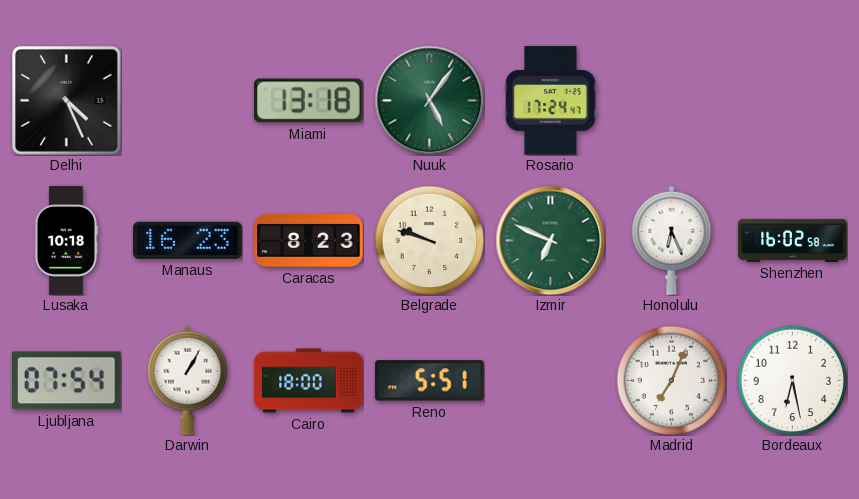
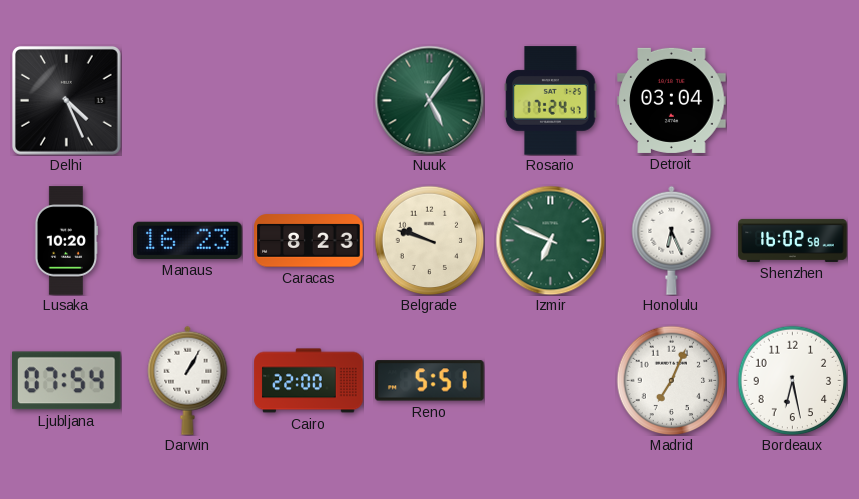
Miami: 13:18 -> none
Detroit: none -> 03:04
Lusaka: 10:18 -> 10:20
Cairo: 18:00 -> 22:00
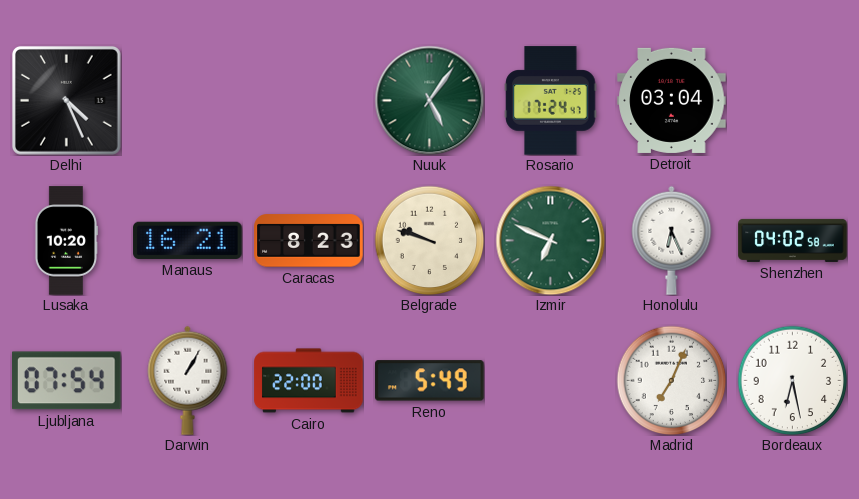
Manaus: 16:23 -> 16:21
Shenzhen: 16:02 -> 04:02
Reno: 5:51 -> 5:49
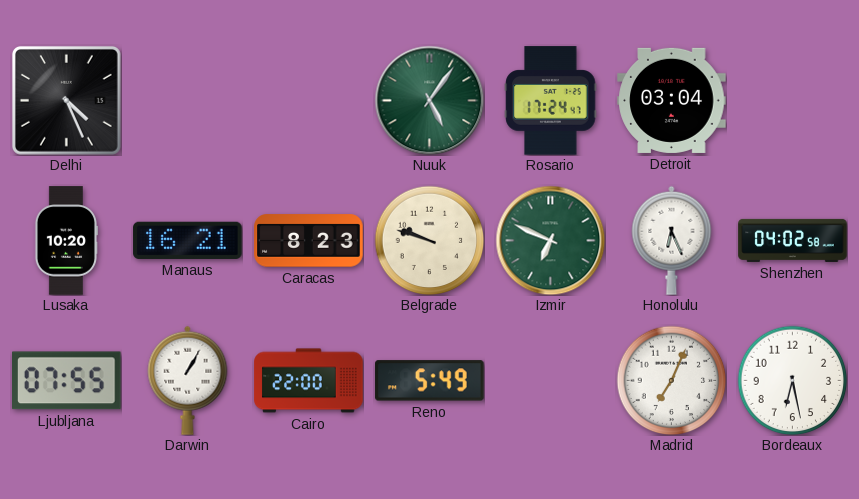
Ljubljana: 07:54 -> 07:55
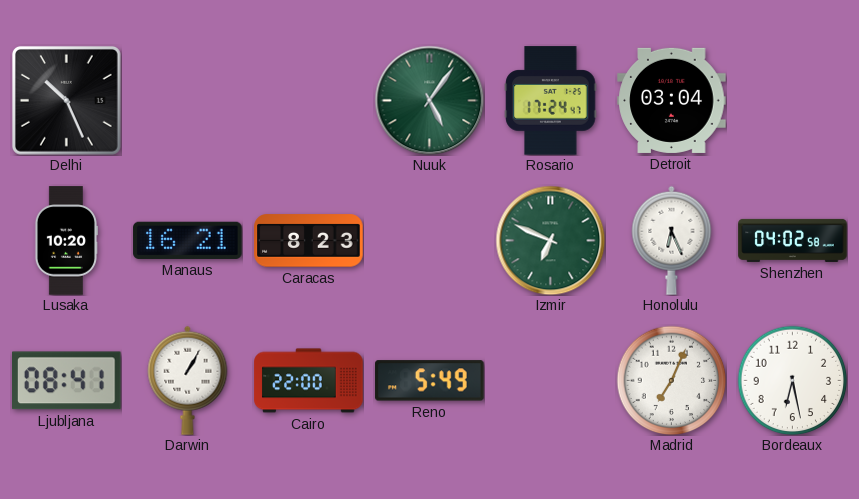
Delhi: 4:26 -> 10:26
Belgrade: 9:48 -> none
Ljubljana: 07:55 -> 08:41
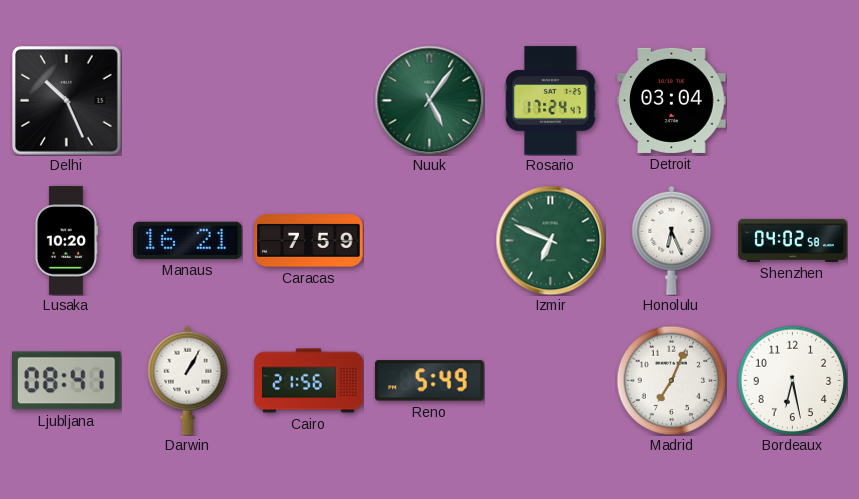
Caracas: 8:23 -> 7:59
Cairo: 22:00 -> 21:56
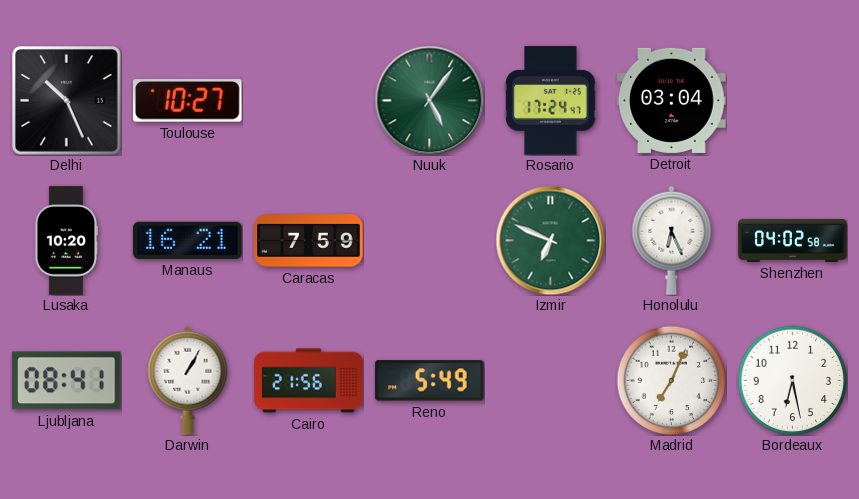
Toulouse: none -> 10:27
